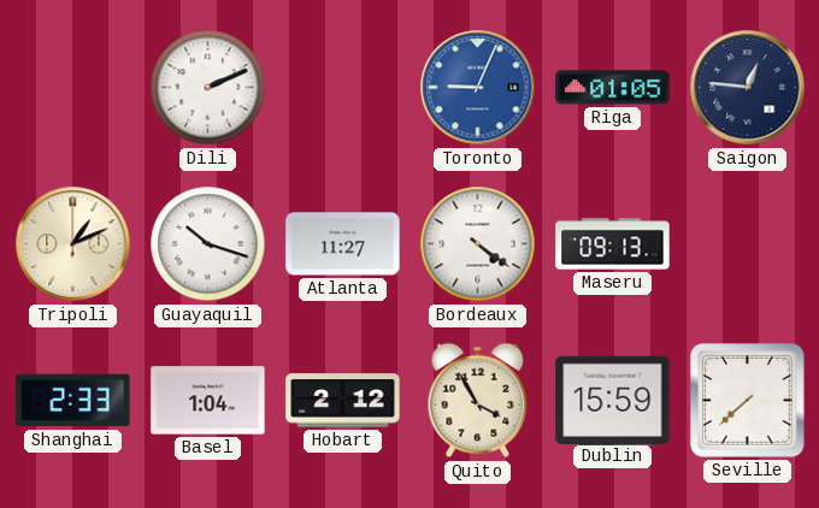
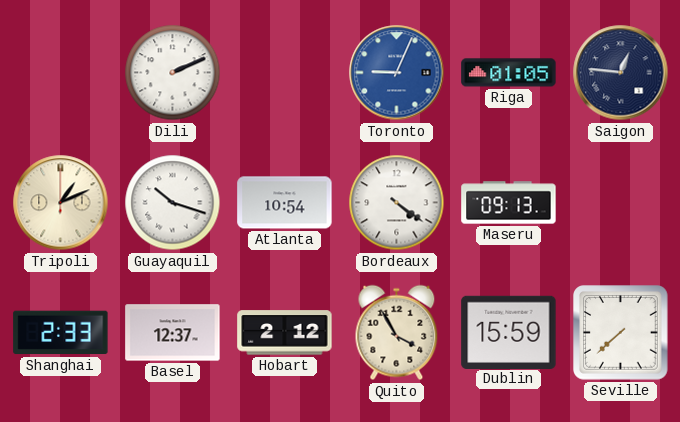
Atlanta: 11:27 -> 10:54
Basel: 1:04 -> 12:37
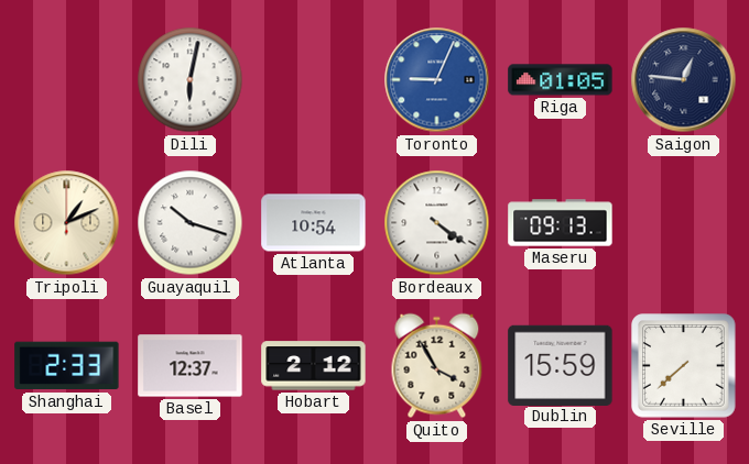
Dili: 2:11 -> 6:02
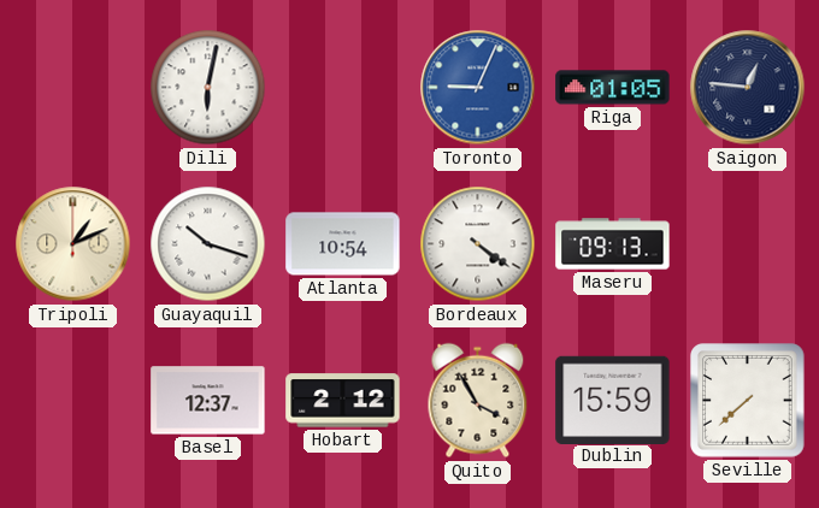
Shanghai: 2:33 -> none
